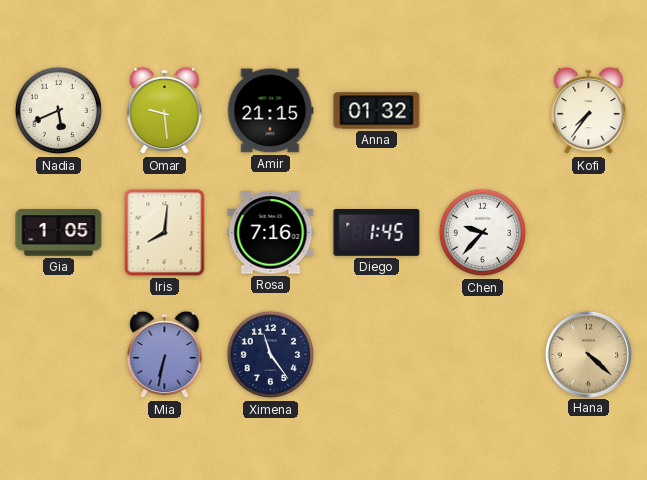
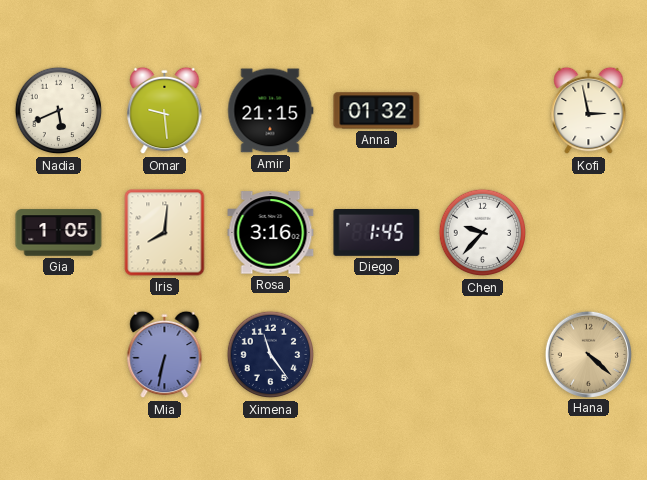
Kofi: 7:36 -> 2:58
Rosa: 7:16 -> 3:16
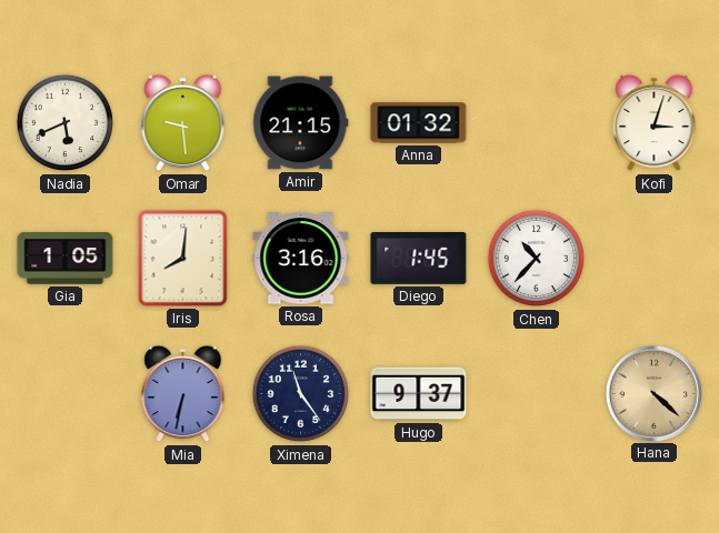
Kofi: 2:58 -> 3:03
Chen: 9:37 -> 10:37
Hugo: none -> 9:37
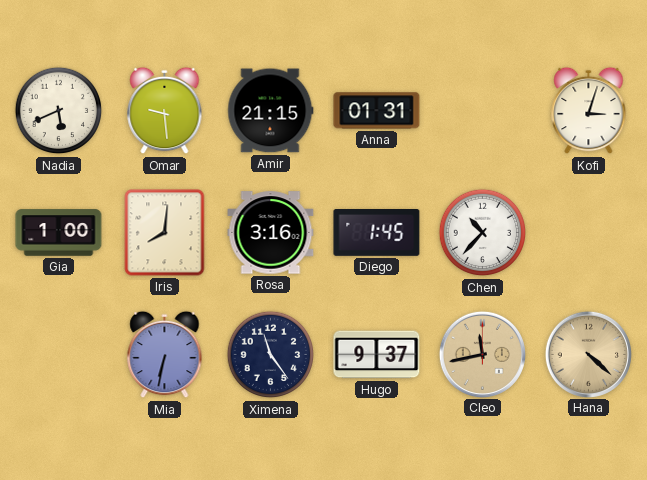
Anna: 01:32 -> 01:31
Gia: 1:05 -> 1:00
Cleo: none -> 11:43
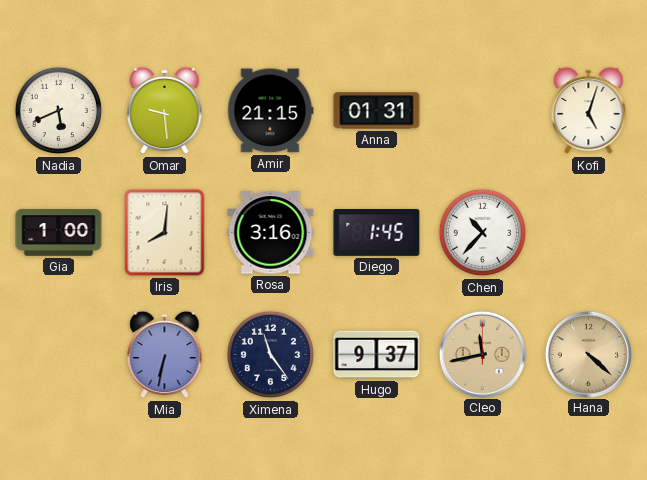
Kofi: 3:03 -> 5:03
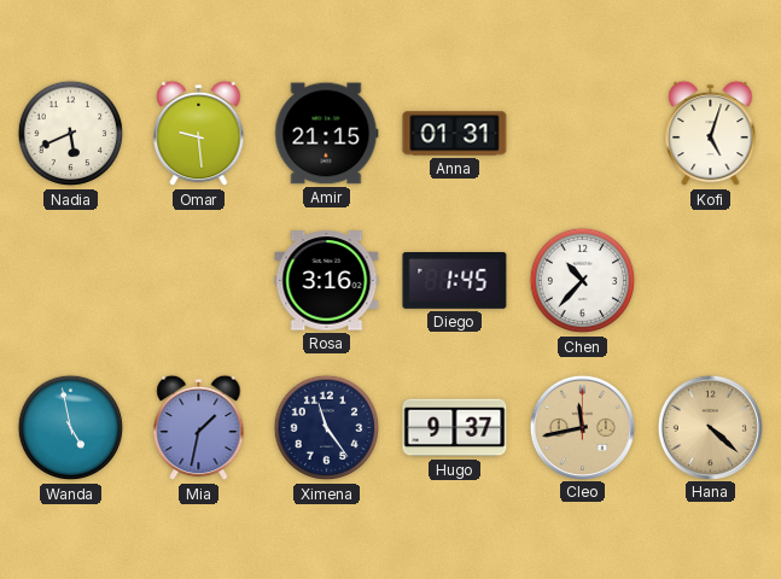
Gia: 1:00 -> none
Iris: 8:01 -> none
Wanda: none -> 4:58
Mia: 6:32 -> 1:32
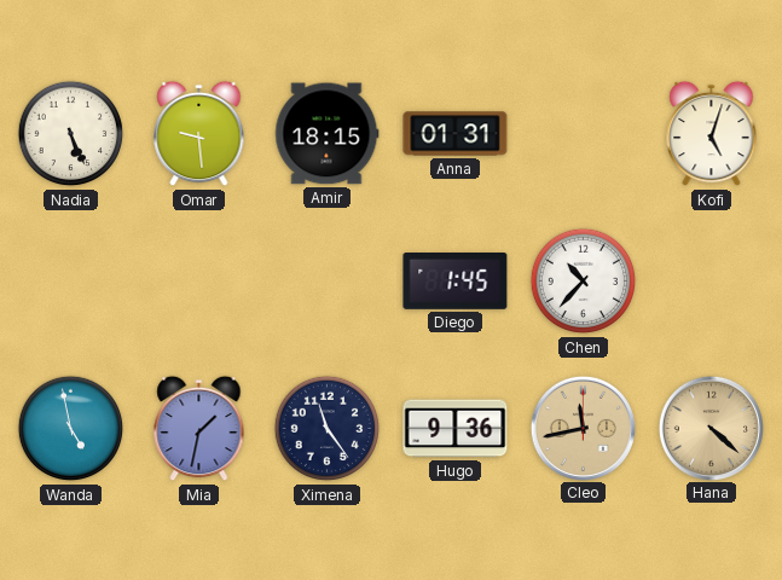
Nadia: 5:41 -> 5:26
Amir: 21:15 -> 18:15
Rosa: 3:16 -> none
Hugo: 9:37 -> 9:36
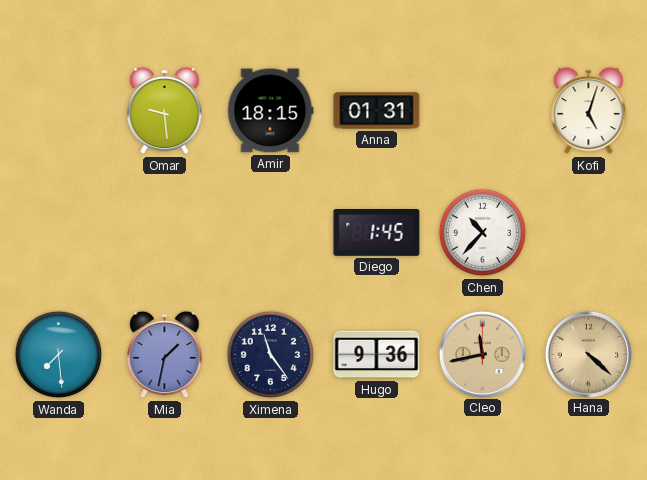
Nadia: 5:26 -> none
Wanda: 4:58 -> 7:29
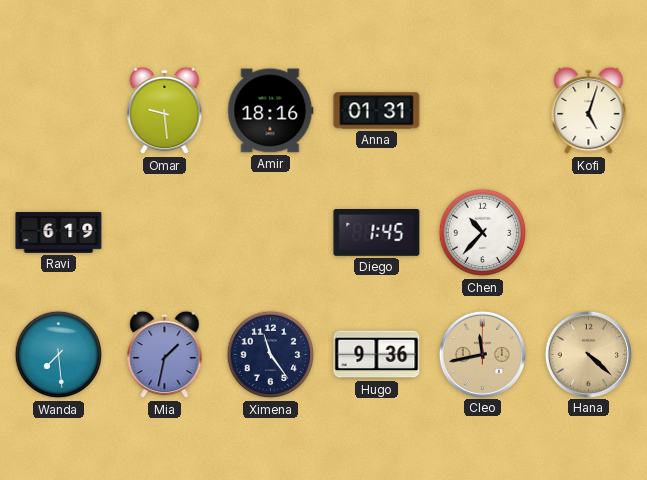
Amir: 18:15 -> 18:16
Ravi: none -> 6:19
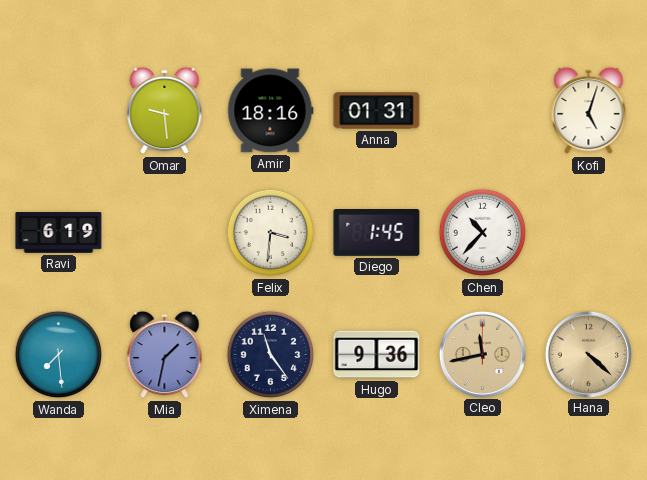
Felix: none -> 3:31
